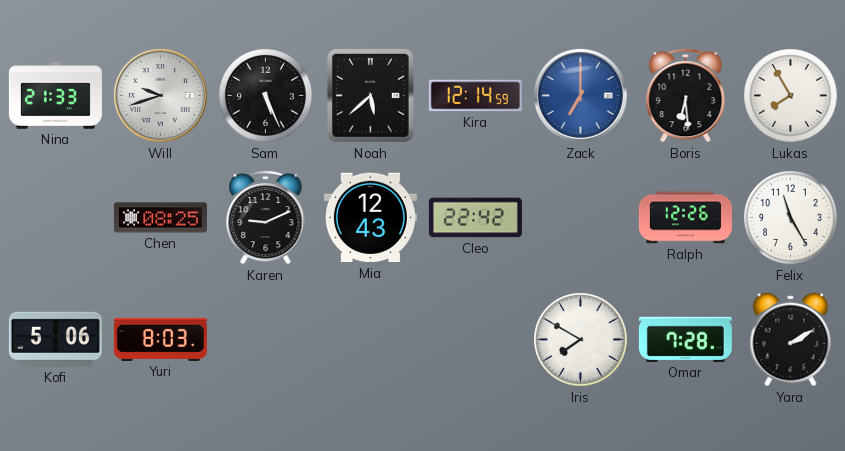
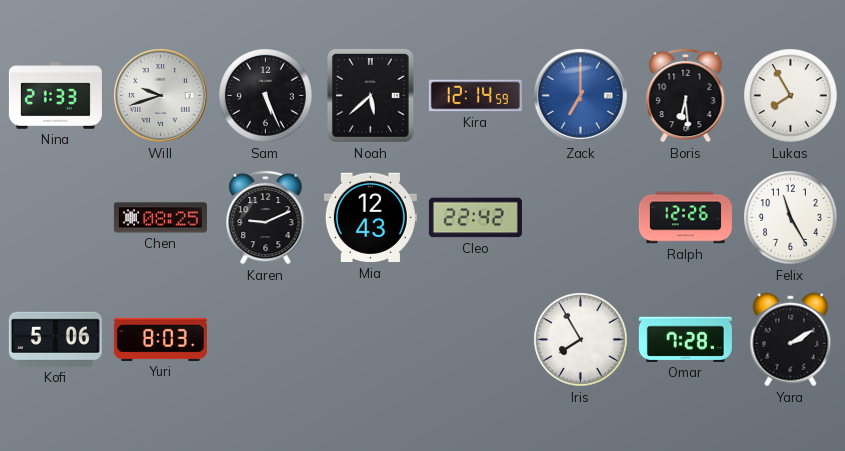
Iris: 7:50 -> 7:55
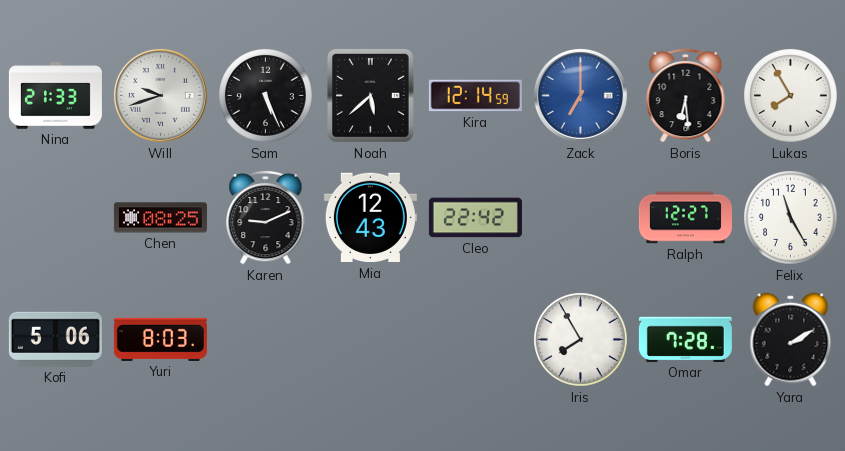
Ralph: 12:26 -> 12:27
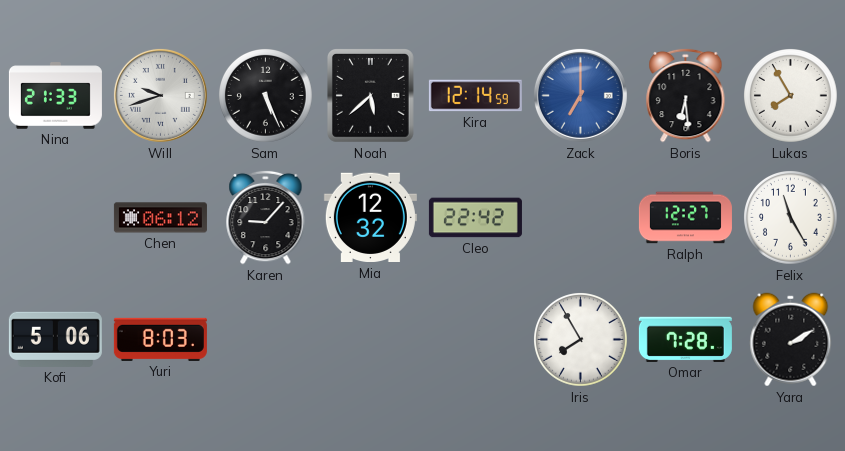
Chen: 08:25 -> 06:12
Karen: 9:11 -> 9:07
Mia: 12:43 -> 12:32
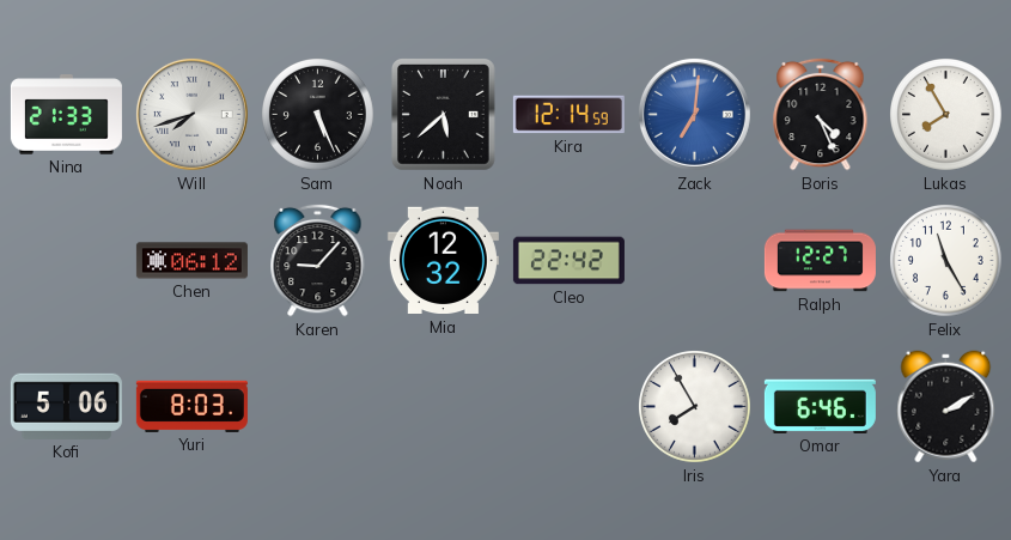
Will: 9:42 -> 7:42
Zack: 7:00 -> 7:01
Boris: 6:29 -> 4:26
Omar: 7:28 -> 6:46
